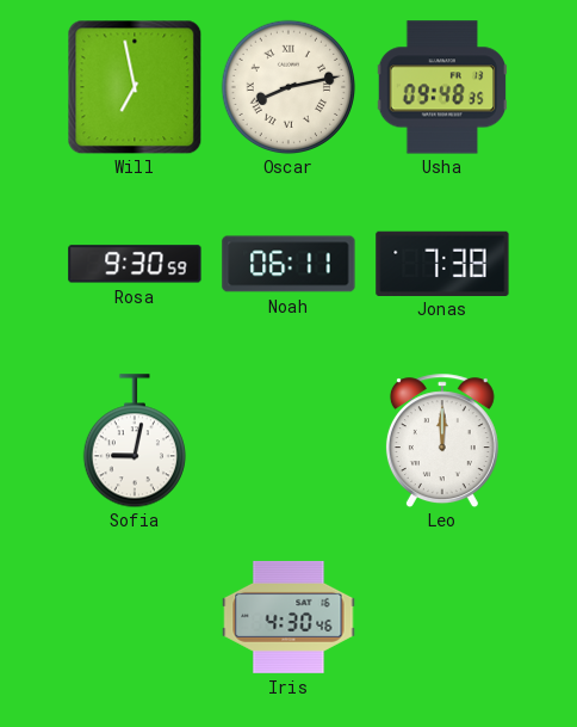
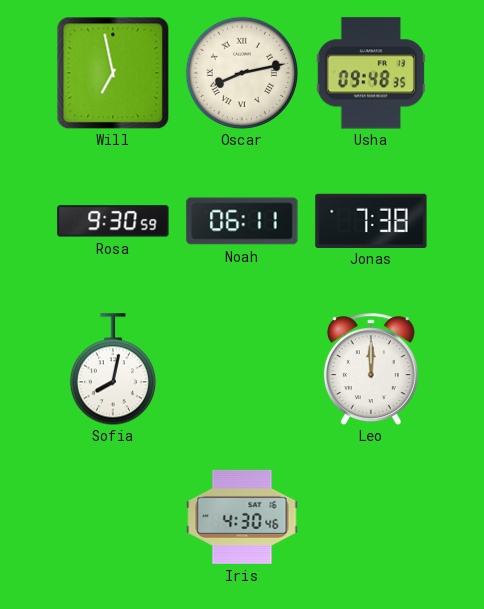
Sofia: 9:02 -> 8:02
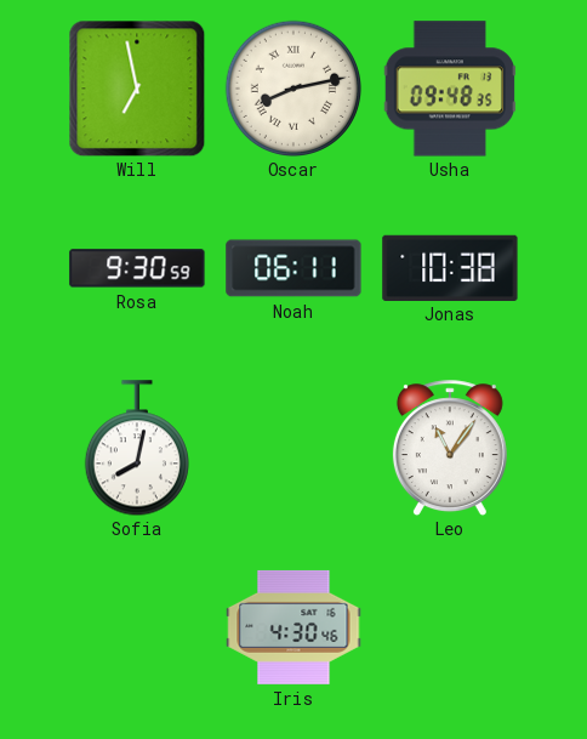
Jonas: 7:38 -> 10:38
Leo: 12:00 -> 11:06
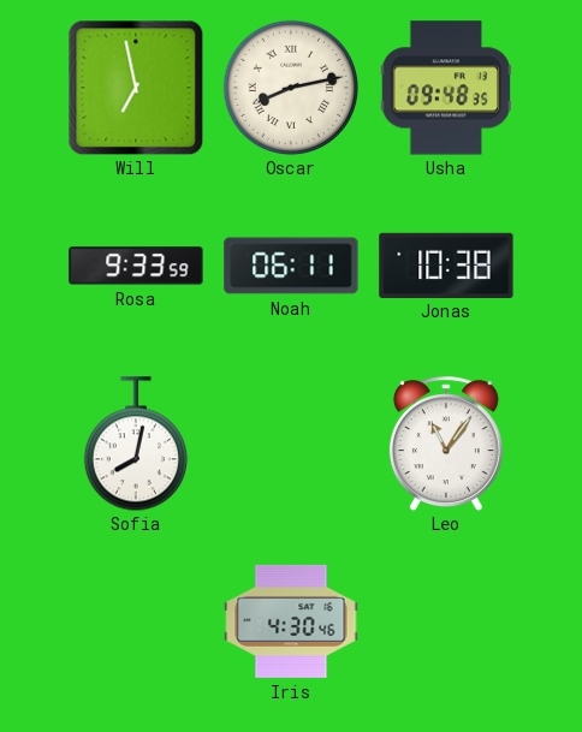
Rosa: 9:30 -> 9:33
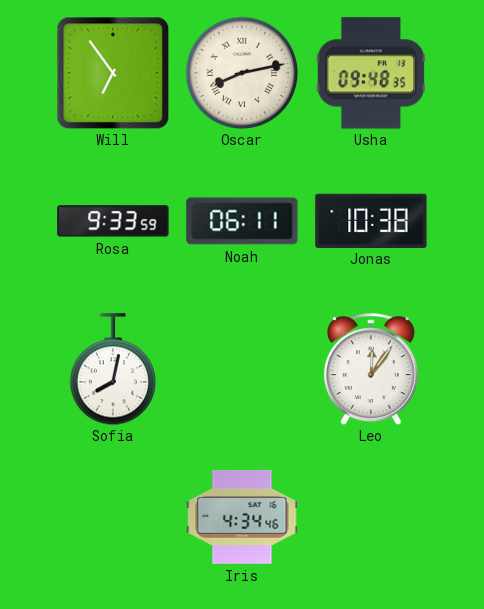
Will: 6:58 -> 6:54
Leo: 11:06 -> 12:06
Iris: 4:30 -> 4:34
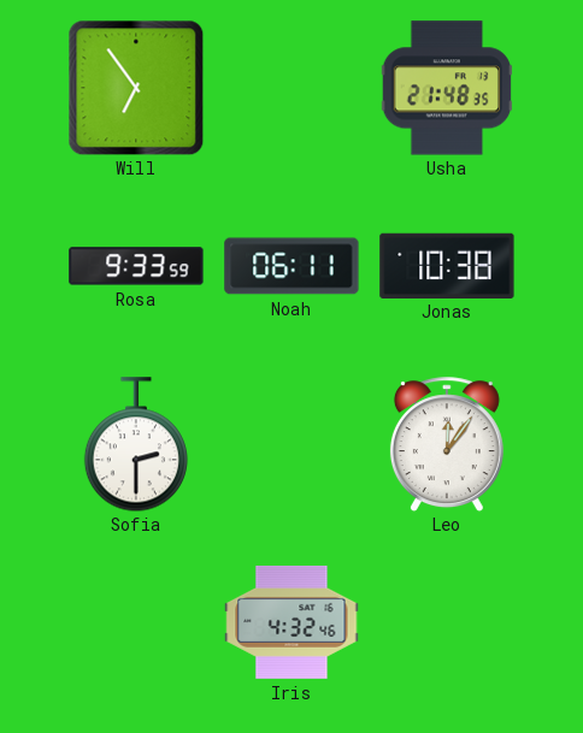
Oscar: 8:13 -> none
Usha: 09:48 -> 21:48
Sofia: 8:02 -> 2:30
Iris: 4:34 -> 4:32
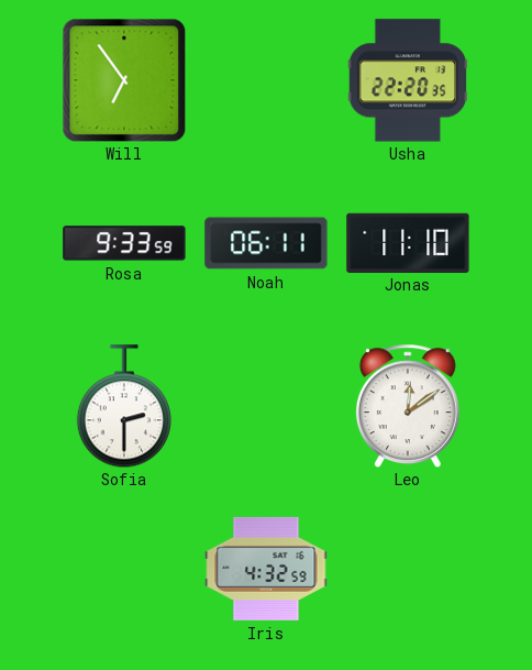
Usha: 21:48 -> 22:20
Jonas: 10:38 -> 11:10
Leo: 12:06 -> 12:09
Iris: 4:32:46 -> 4:32:59
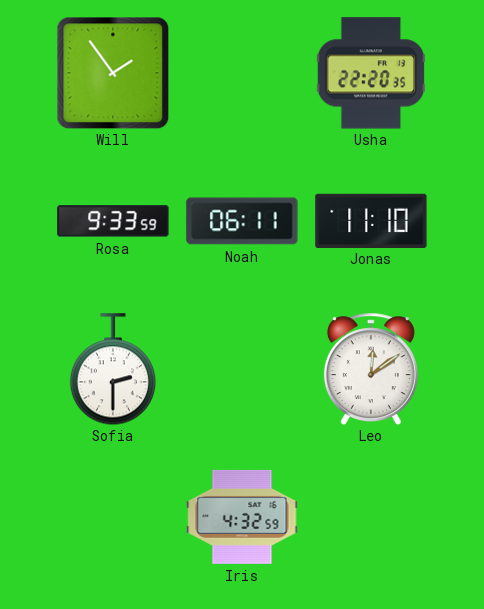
Will: 6:54 -> 1:54
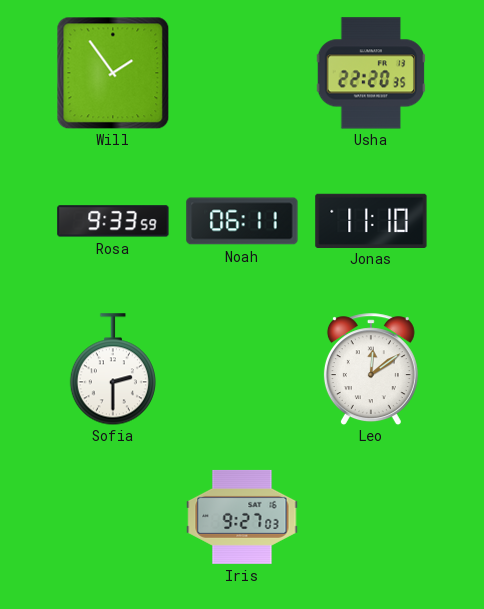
Iris: 4:32 -> 9:27
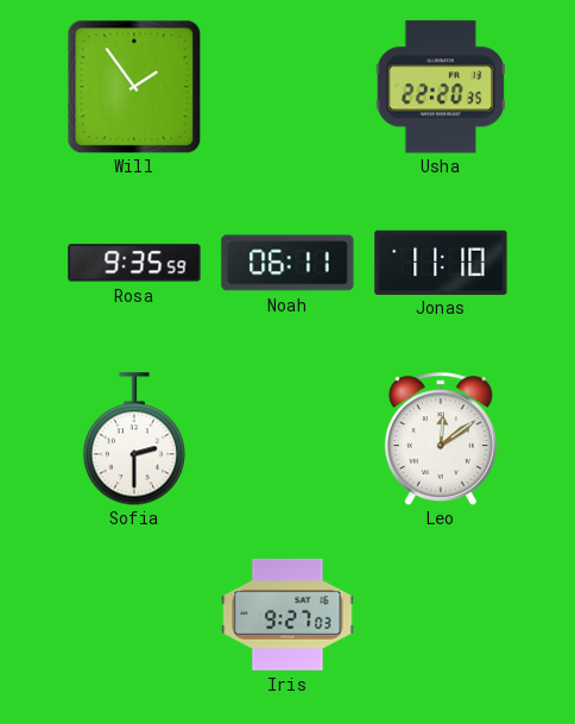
Rosa: 9:33 -> 9:35
